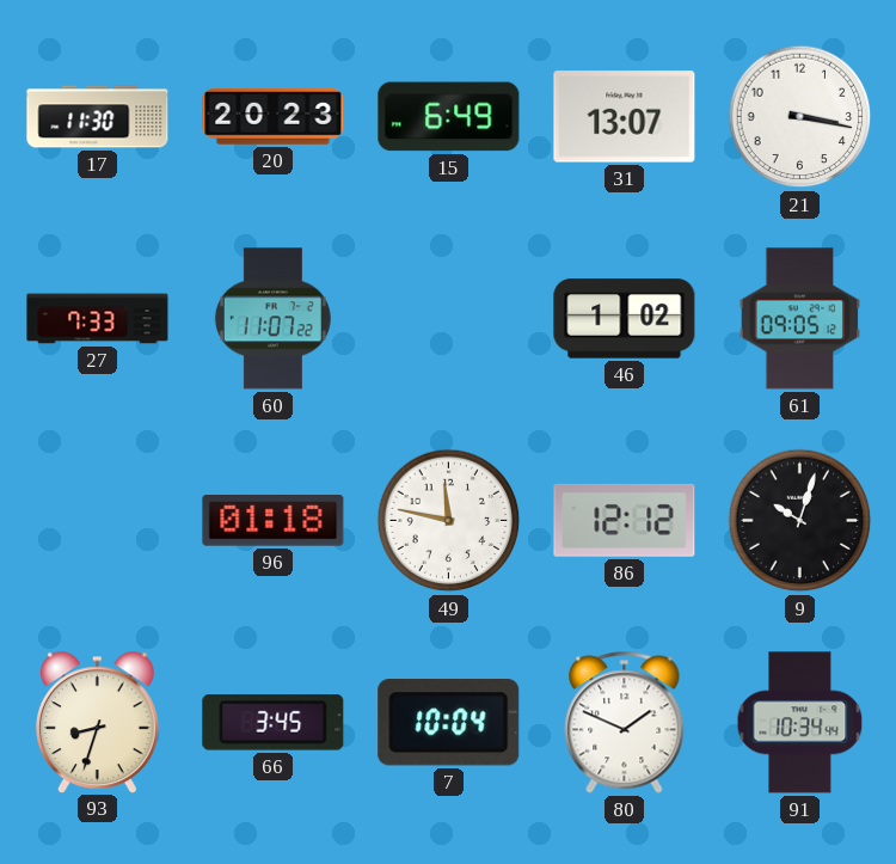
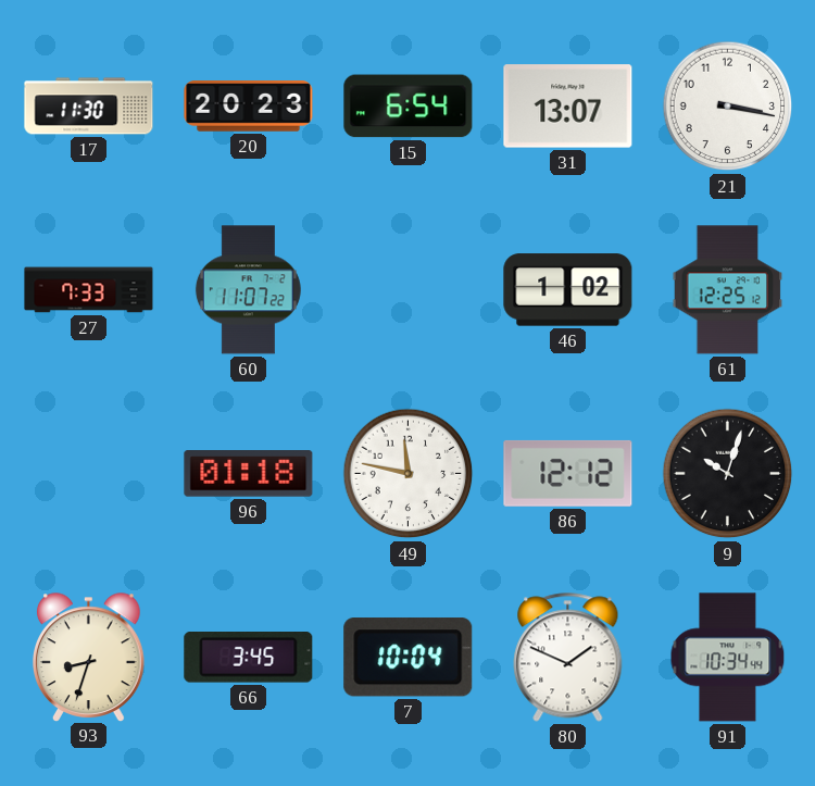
15: 6:49 -> 6:54
61: 09:05 -> 12:25
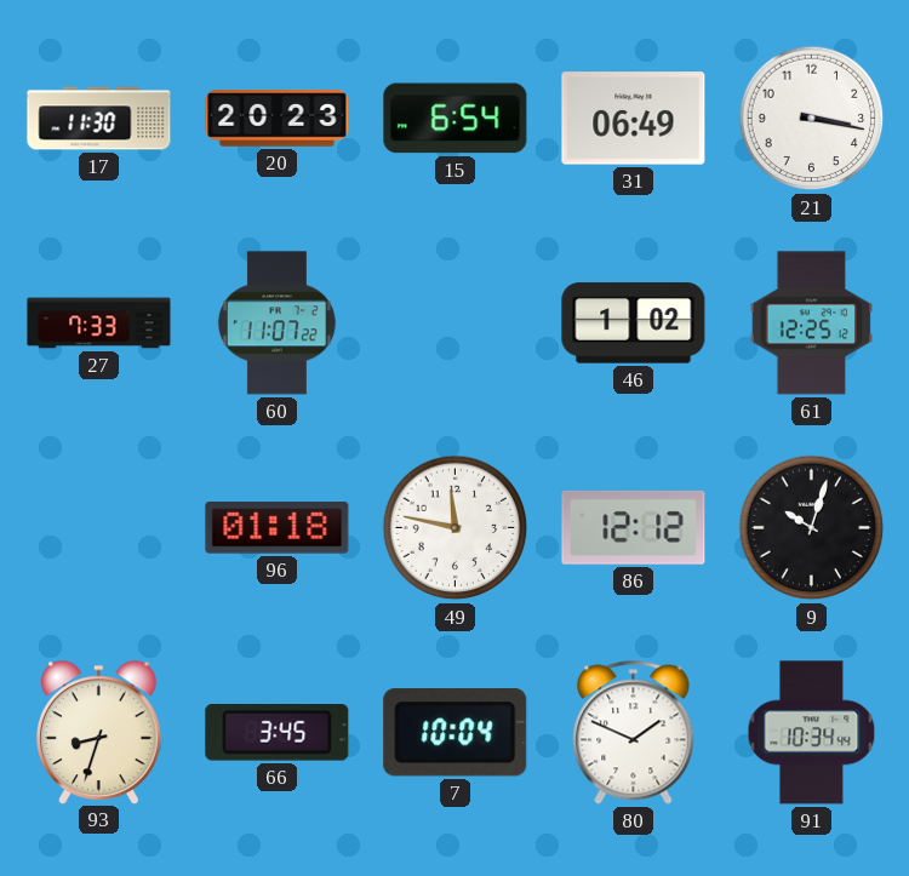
31: 13:07 -> 06:49
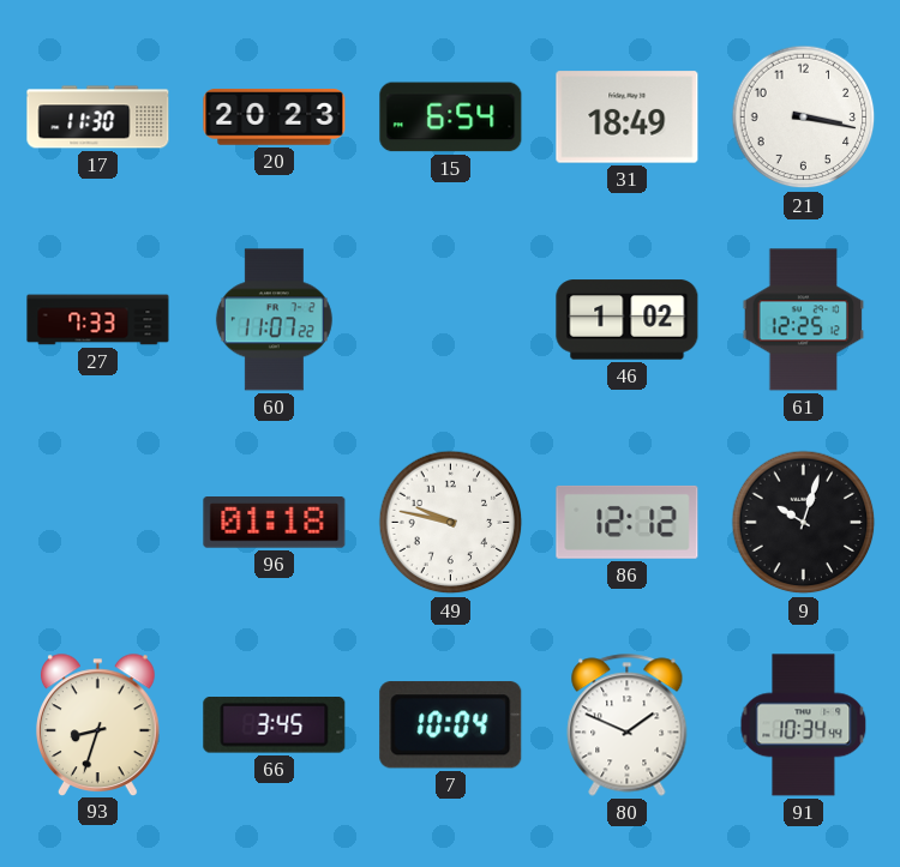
31: 06:49 -> 18:49
49: 11:47 -> 9:47
